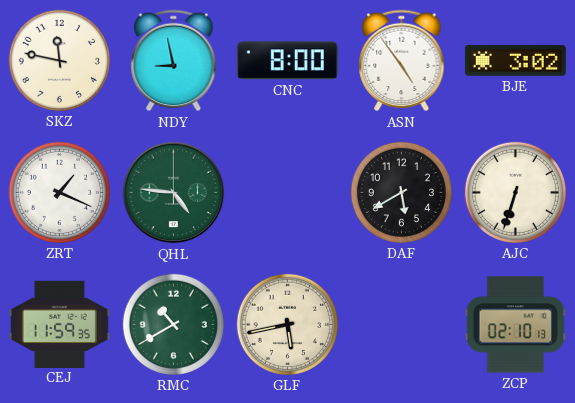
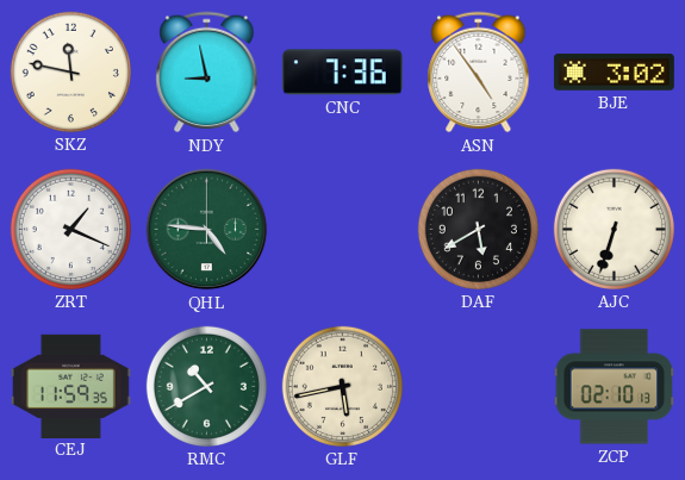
CNC: 8:00 -> 7:36
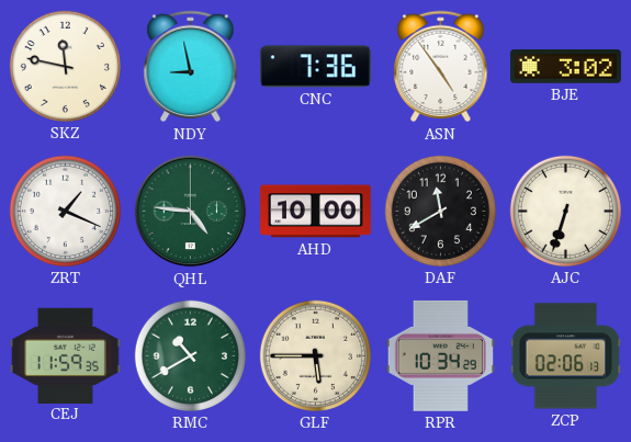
AHD: none -> 10:00
DAF: 5:40 -> 11:40
GLF: 5:43 -> 5:45
RPR: none -> 10:34
ZCP: 02:10 -> 02:06
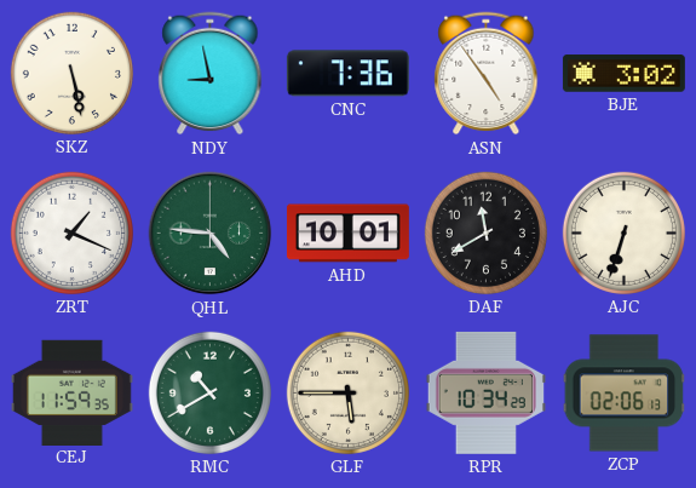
SKZ: 11:47 -> 5:28
AHD: 10:00 -> 10:01
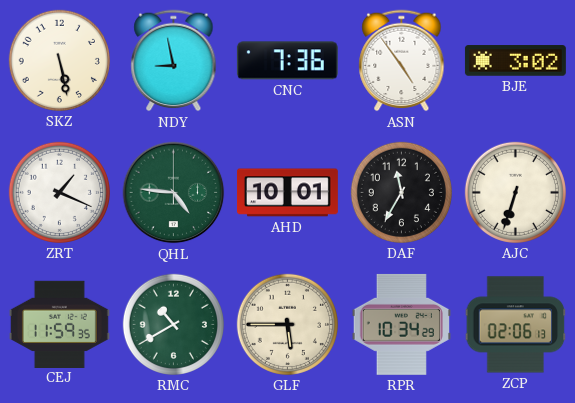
DAF: 11:40 -> 11:35
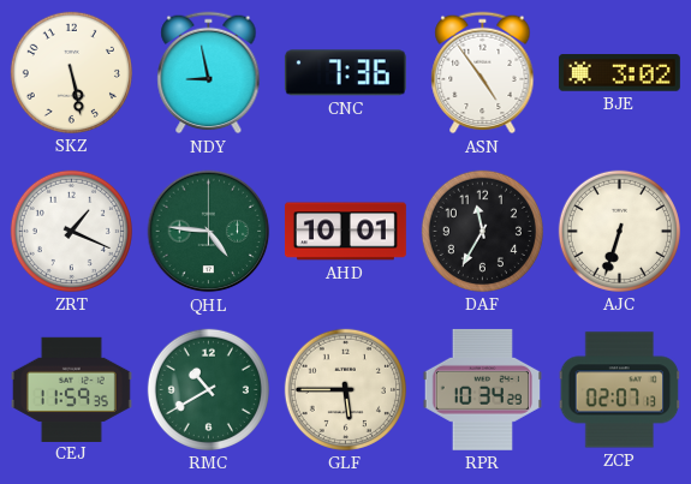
ZCP: 02:06 -> 02:07
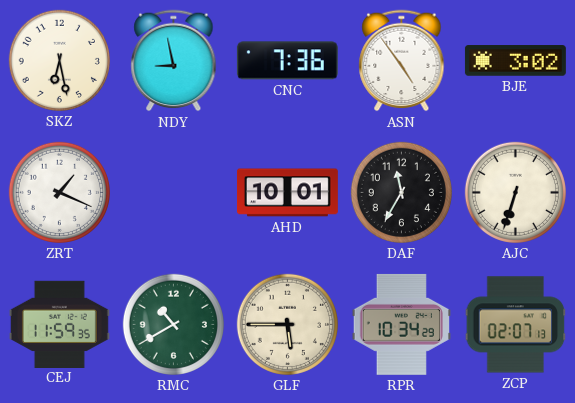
SKZ: 5:28 -> 6:28
QHL: 4:46 -> none
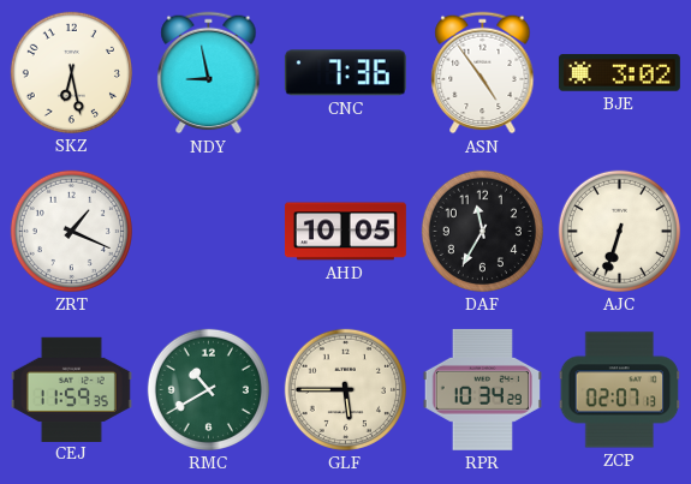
AHD: 10:01 -> 10:05
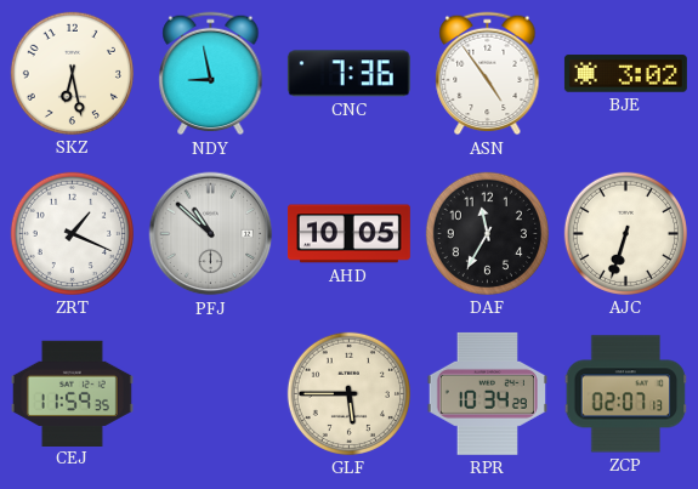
PFJ: none -> 10:52
RMC: 10:40 -> none
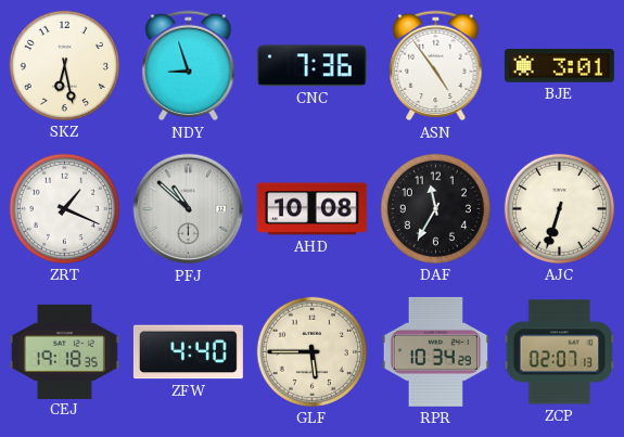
NDY: 8:58 -> 8:57
BJE: 3:02 -> 3:01
AHD: 10:05 -> 10:08
CEJ: 11:59 -> 19:18
ZFW: none -> 4:40
